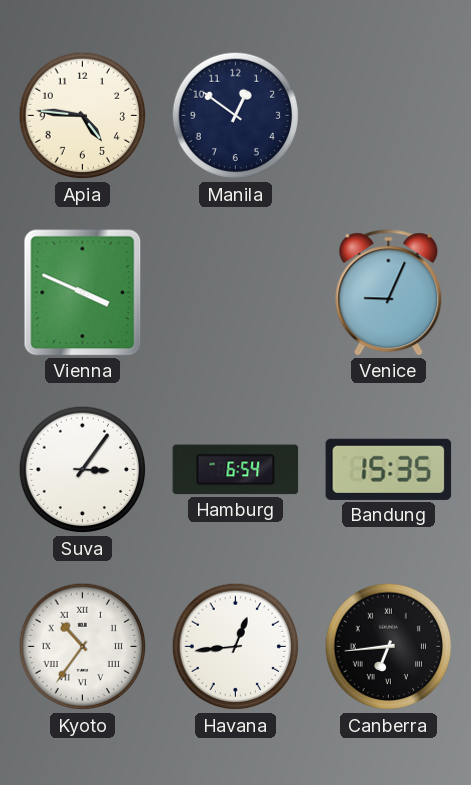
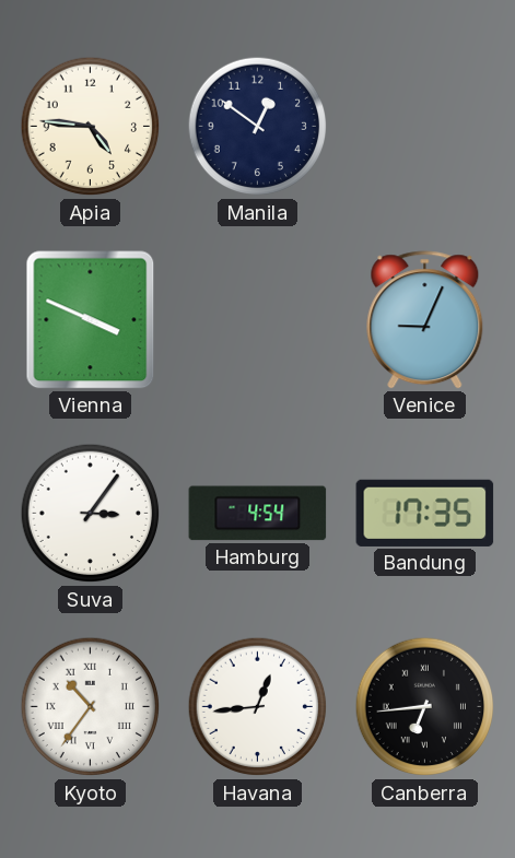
Hamburg: 6:54 -> 4:54
Bandung: 15:35 -> 17:35
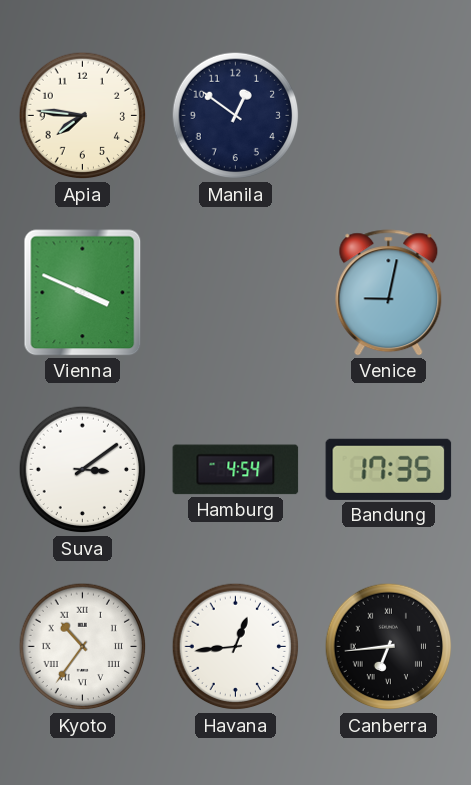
Apia: 4:46 -> 7:46
Venice: 9:04 -> 9:02
Suva: 3:06 -> 3:09
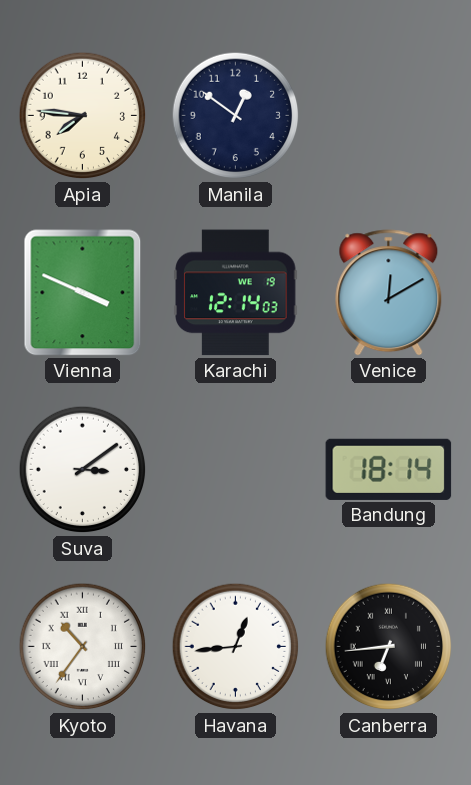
Karachi: none -> 12:14
Venice: 9:02 -> 12:10
Hamburg: 4:54 -> none
Bandung: 17:35 -> 18:14
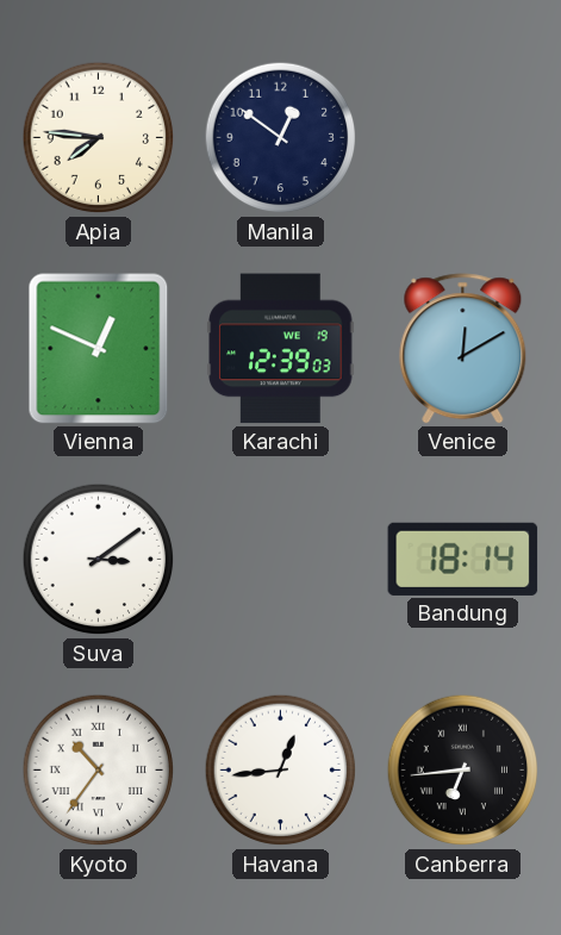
Vienna: 3:49 -> 12:49
Karachi: 12:14 -> 12:39
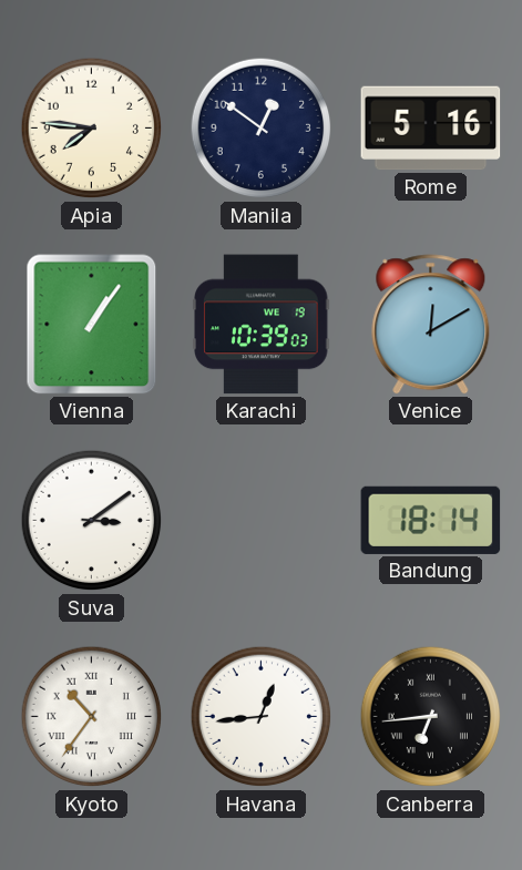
Rome: none -> 5:16
Vienna: 12:49 -> 1:06
Karachi: 12:39 -> 10:39
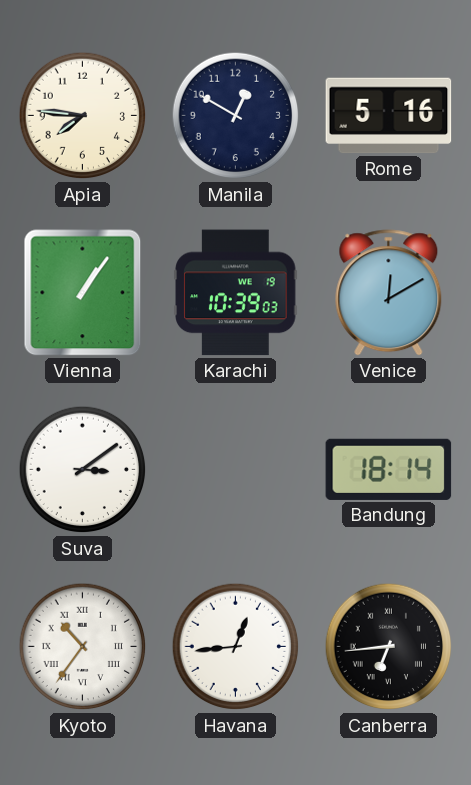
Manila: 12:51 -> 12:50
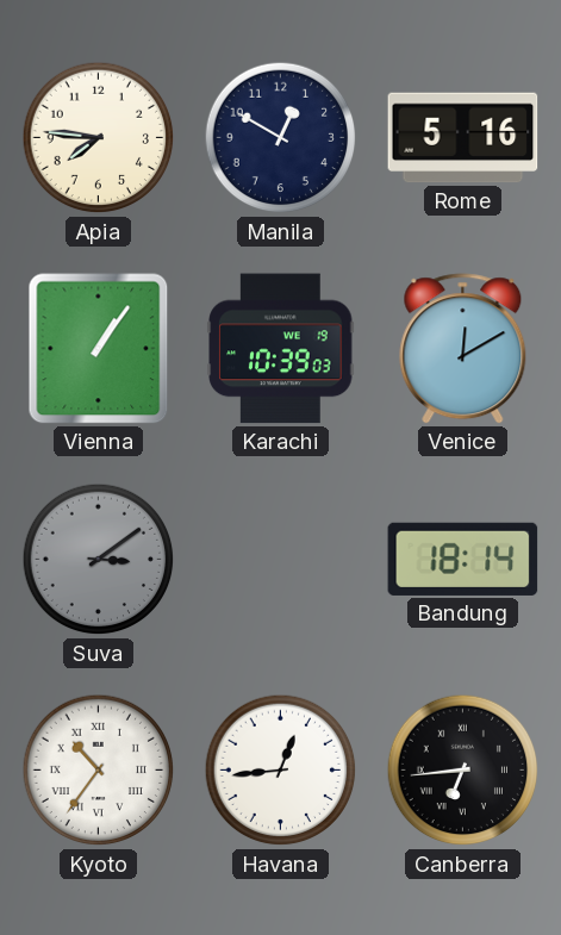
Suva dial: white -> grey
